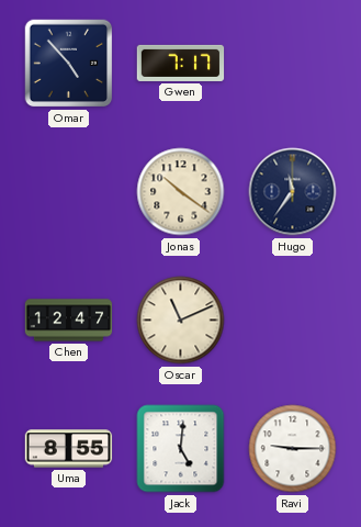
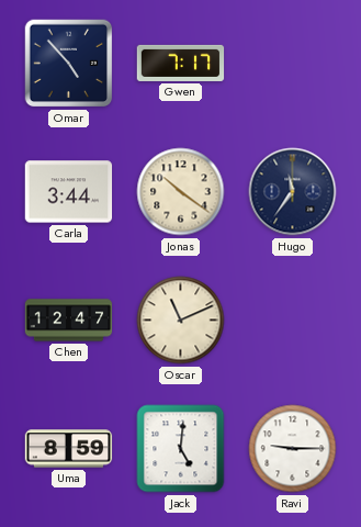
Carla: none -> 3:44
Uma: 8:55 -> 8:59
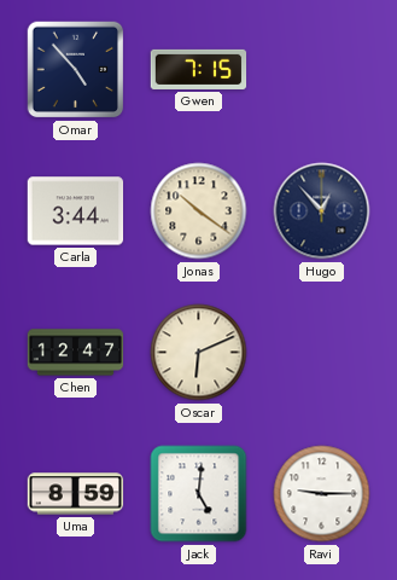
Gwen: 7:17 -> 7:15
Hugo: 11:36 -> 12:53
Oscar: 11:11 -> 6:11
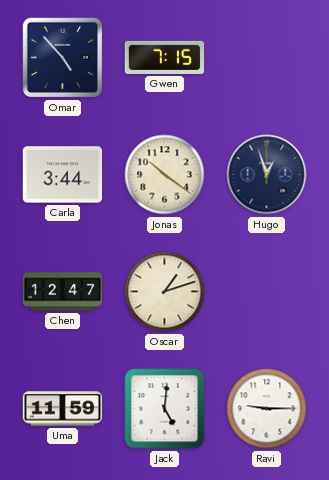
Hugo: 12:53 -> 12:57
Oscar: 6:11 -> 1:12
Uma: 8:59 -> 11:59
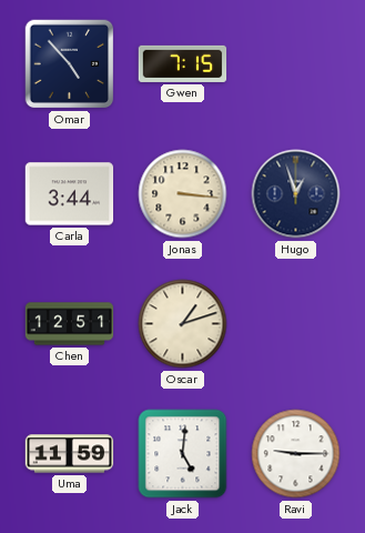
Jonas: 10:21 -> 3:16
Chen: 12:47 -> 12:51
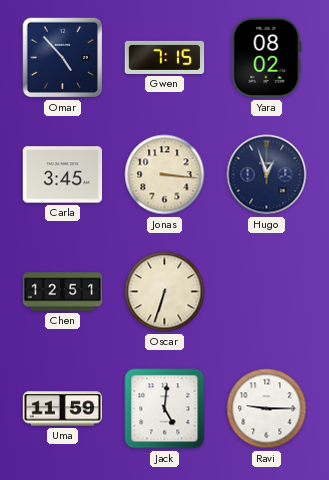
Yara: none -> 08:02
Carla: 3:44 -> 3:45
Oscar: 1:12 -> 6:33
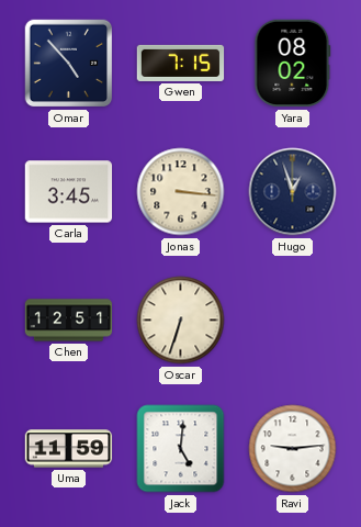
Ravi: 9:15 -> 9:14
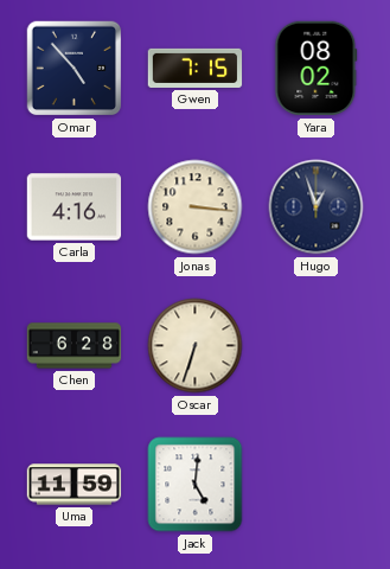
Carla: 3:45 -> 4:16
Chen: 12:51 -> 6:28
Ravi: 9:14 -> none
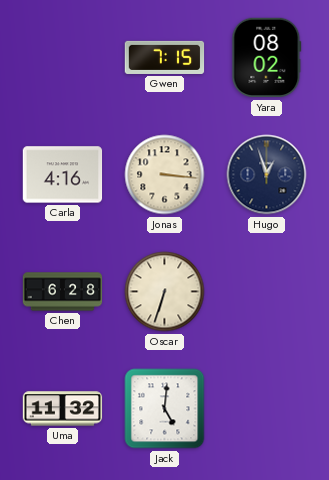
Omar: 4:53 -> none
Uma: 11:59 -> 11:32
